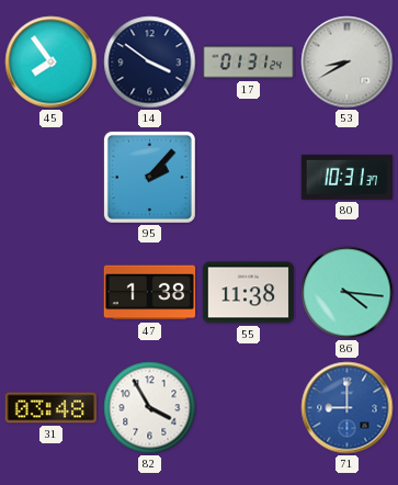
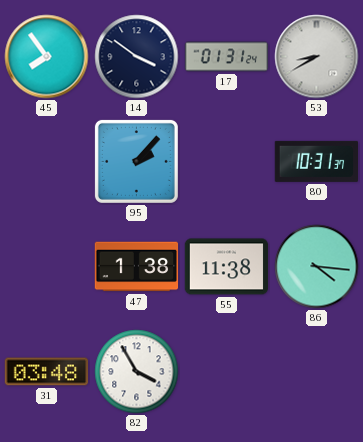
71: 9:00 -> none
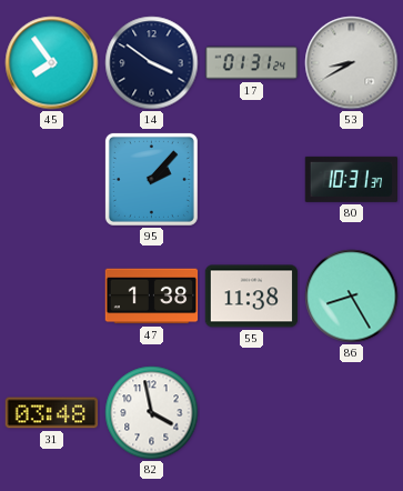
86: 4:16 -> 8:25
82: 3:55 -> 3:58
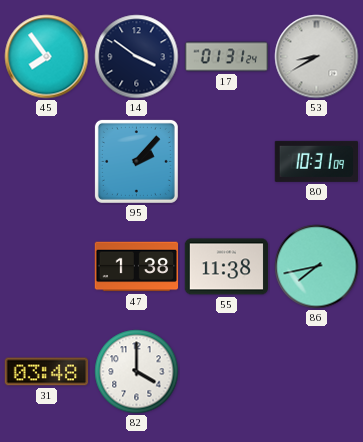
80: 10:31:37 -> 10:31:09
86: 8:25 -> 7:43
82: 3:58 -> 4:00
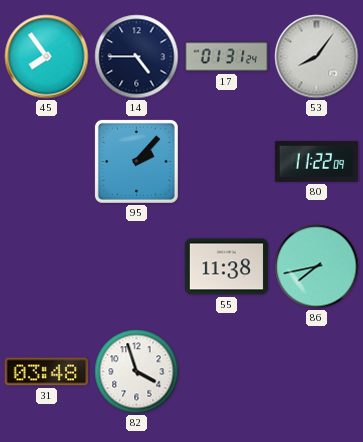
14: 3:51 -> 4:45
53: 8:40 -> 8:06
80: 10:31 -> 11:22
47: 1:38 -> none
82: 4:00 -> 3:57
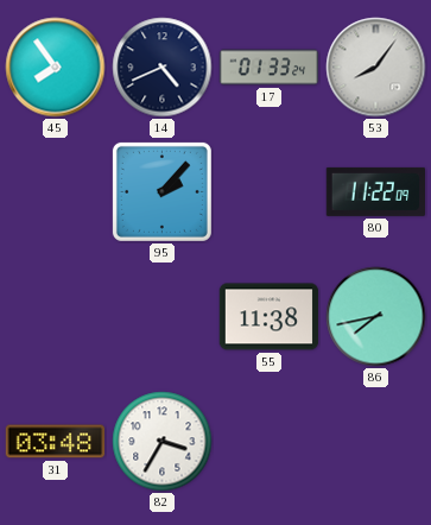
14: 4:45 -> 4:41
17: 01:31 -> 01:33
82: 3:57 -> 3:35
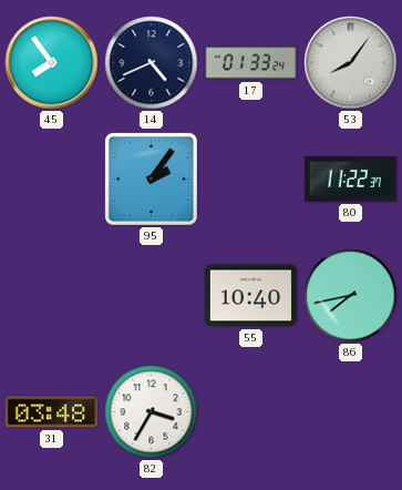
95: 2:07 -> 2:06
80: 11:22:09 -> 11:22:37
55: 11:38 -> 10:40
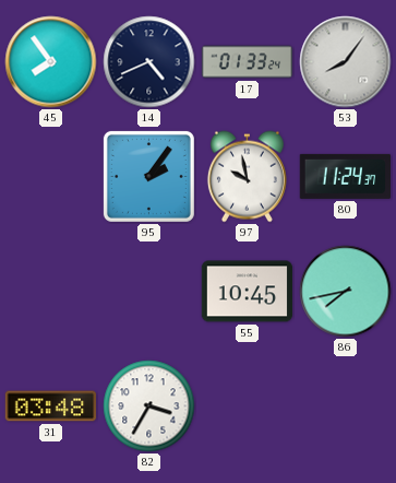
97: none -> 9:58
80: 11:22 -> 11:24
55: 10:40 -> 10:45
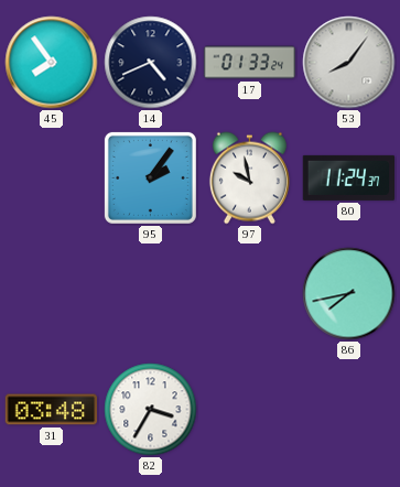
55: 10:45 -> none
